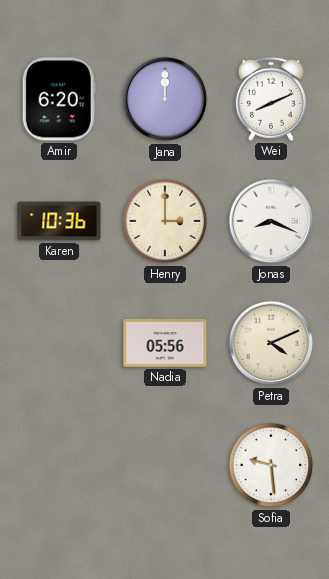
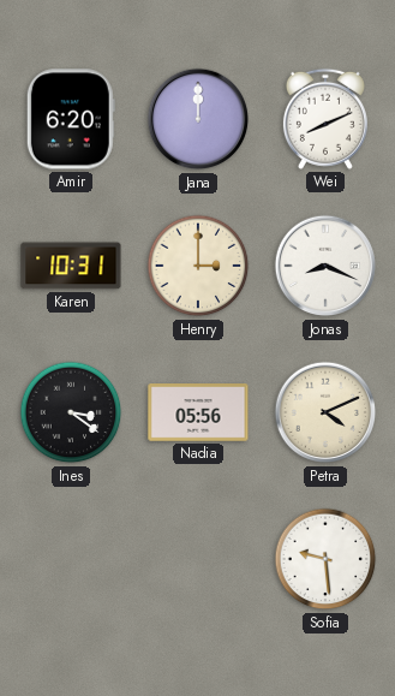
Karen: 10:36 -> 10:31
Ines: none -> 3:21
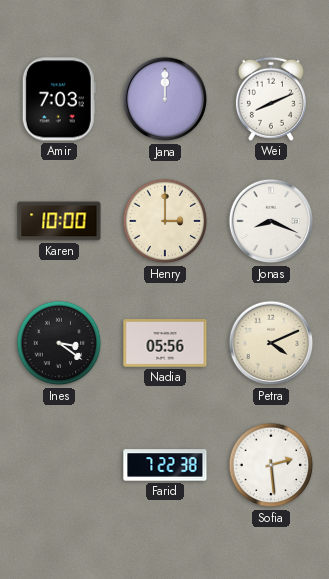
Amir: 6:20 -> 7:03
Karen: 10:31 -> 10:00
Farid: none -> 7:22
Sofia: 9:29 -> 2:29
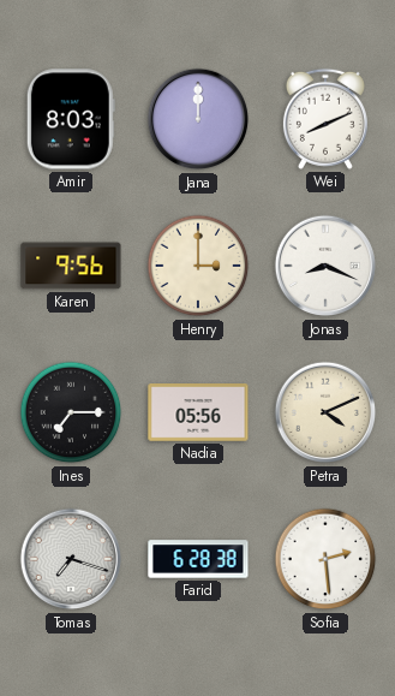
Amir: 7:03 -> 8:03
Karen: 10:00 -> 9:56
Ines: 3:21 -> 7:15
Tomas: none -> 7:18
Farid: 7:22 -> 6:28
